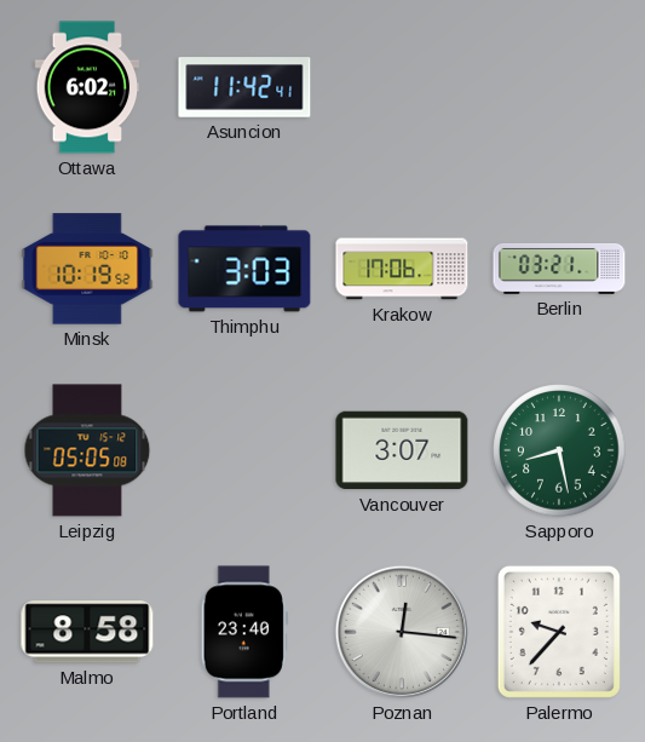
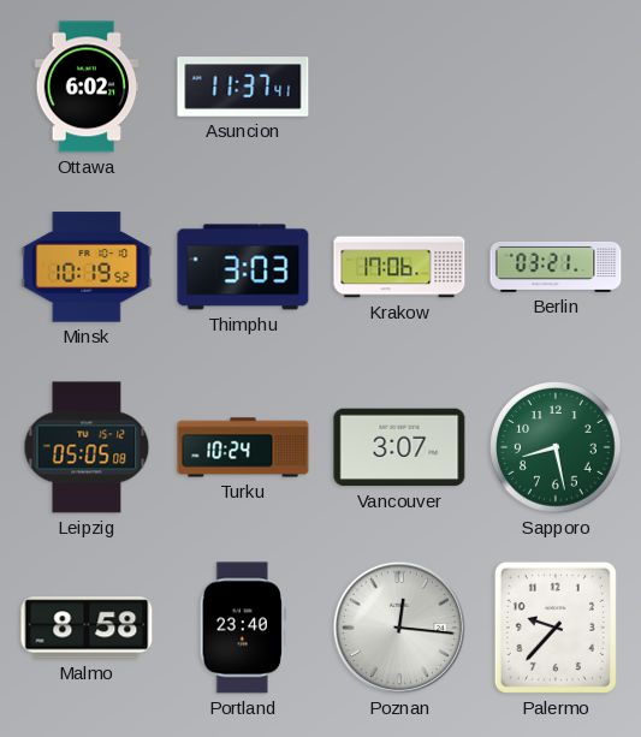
Asuncion: 11:42 -> 11:37
Turku: none -> 10:24
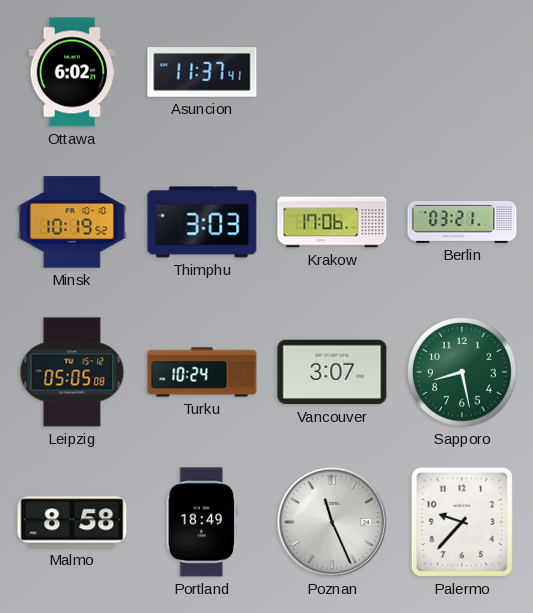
Portland: 23:40 -> 18:49
Poznan: 12:16 -> 11:26
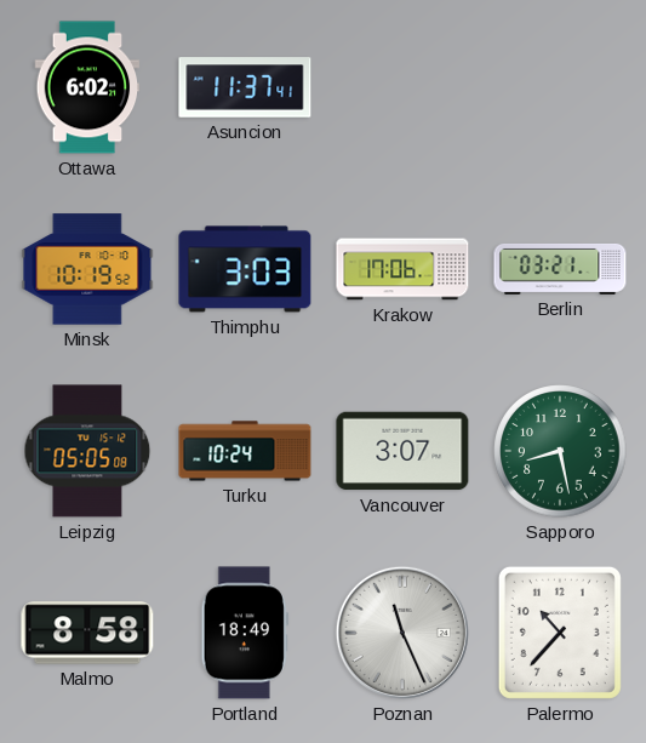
Palermo: 9:37 -> 10:37
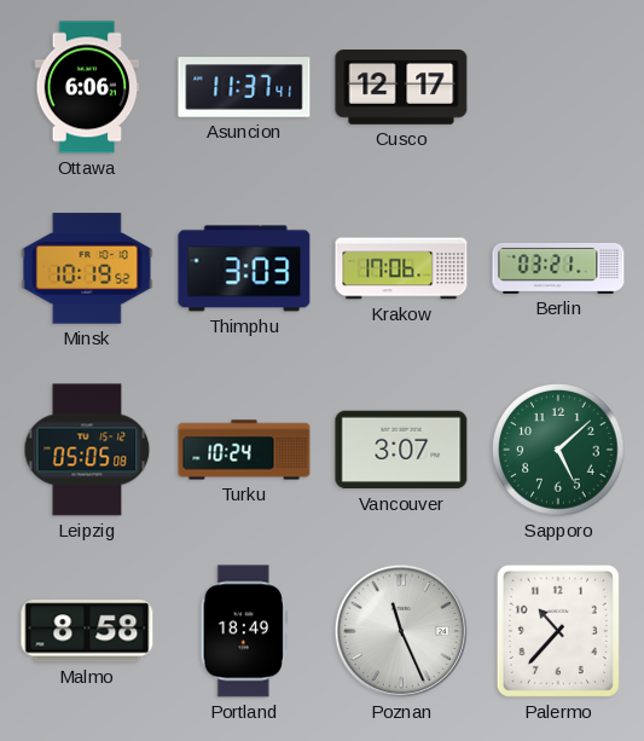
Ottawa: 6:02 -> 6:06
Cusco: none -> 12:17
Sapporo: 8:28 -> 5:08
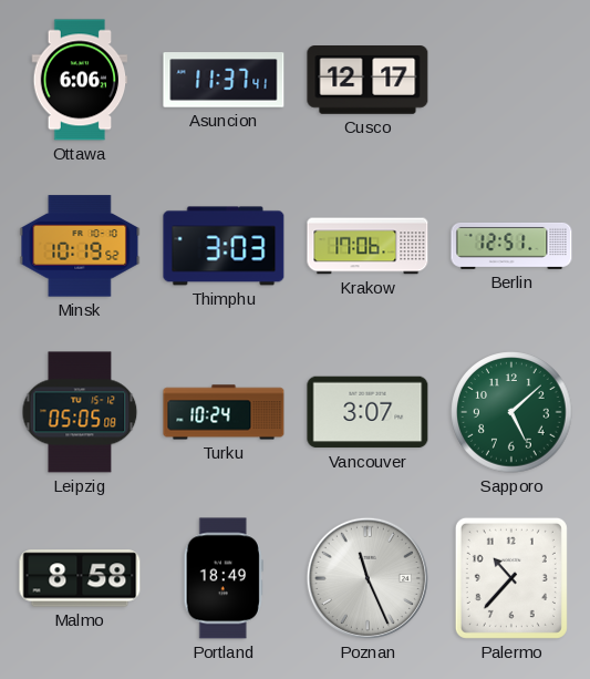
Berlin: 03:21 -> 12:51
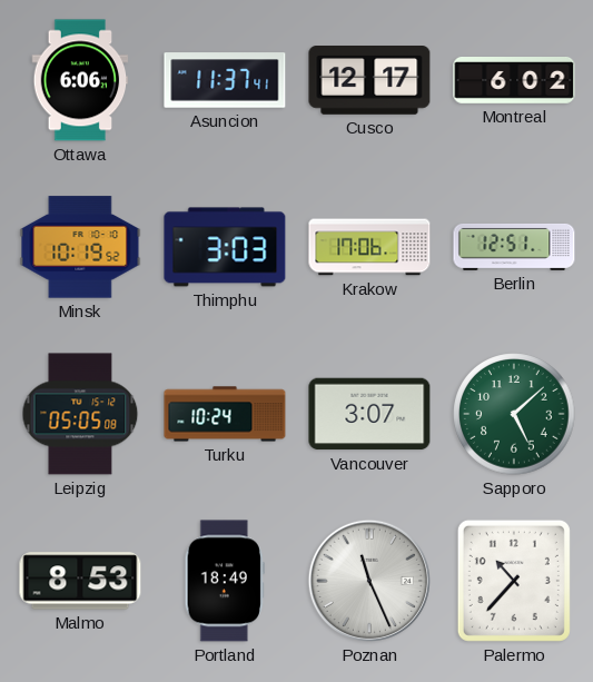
Montreal: none -> 6:02
Malmo: 8:58 -> 8:53
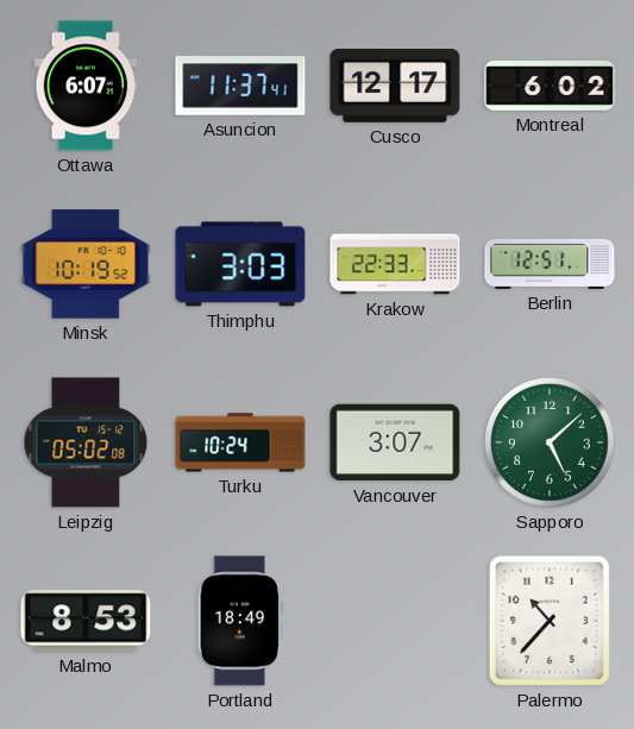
Ottawa: 6:06 -> 6:07
Krakow: 17:06 -> 22:33
Leipzig: 05:05 -> 05:02
Poznan: 11:26 -> none
